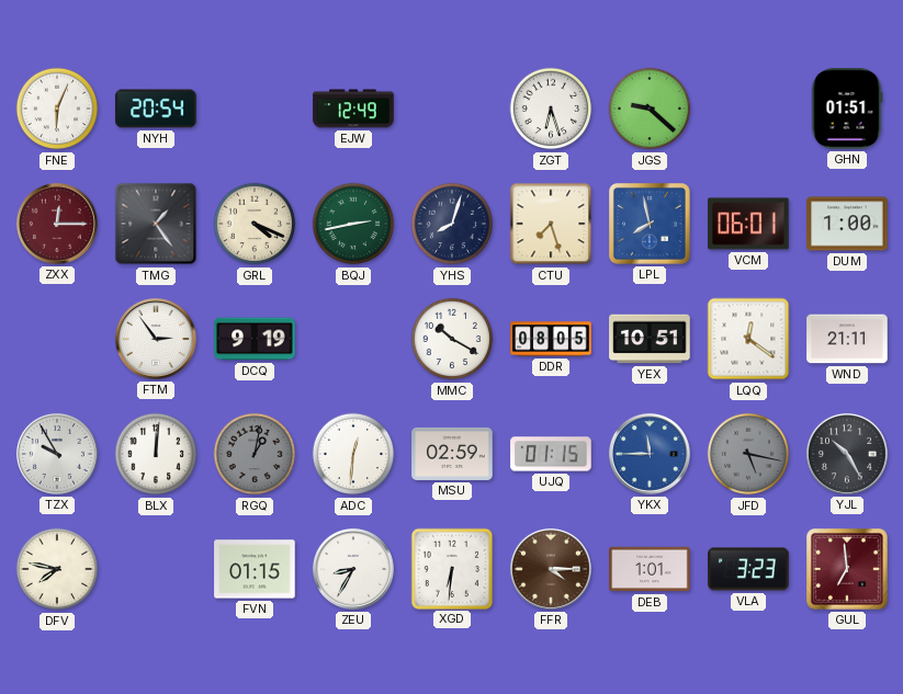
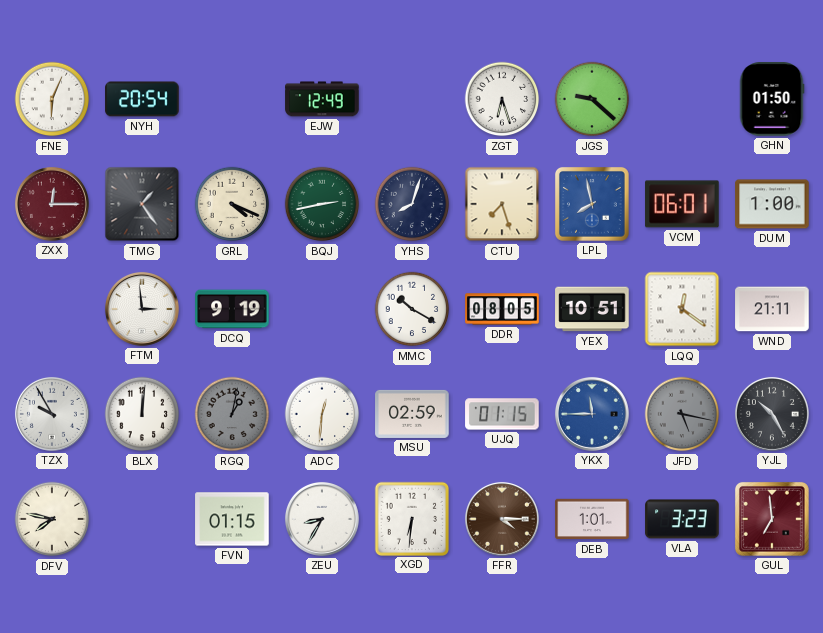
GHN: 01:51 -> 01:50
FTM: 2:54 -> 2:59
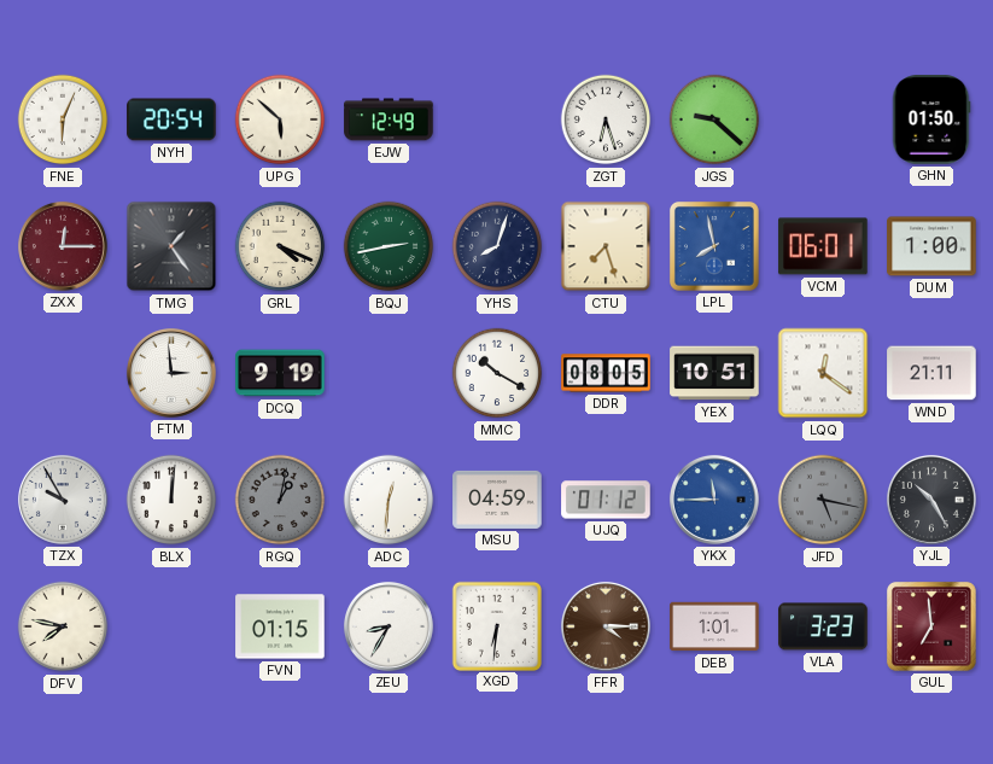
UPG: none -> 5:52
MSU: 02:59 -> 04:59
UJQ: 01:15 -> 01:12
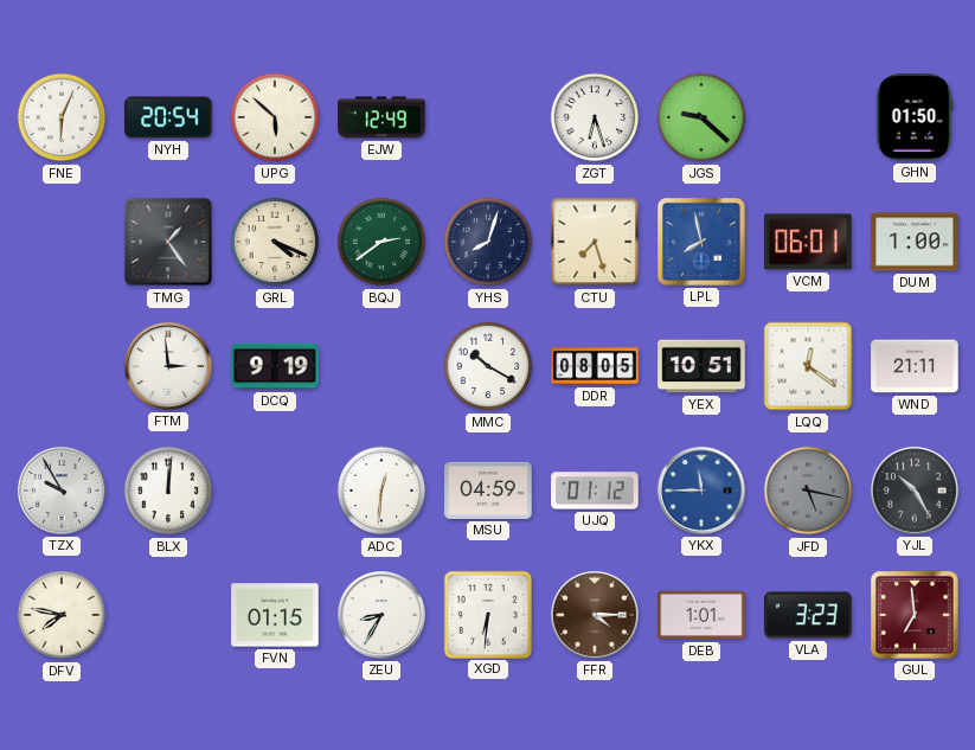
ZXX: 12:15 -> none
BQJ: 2:43 -> 2:39
RGQ: 1:02 -> none
